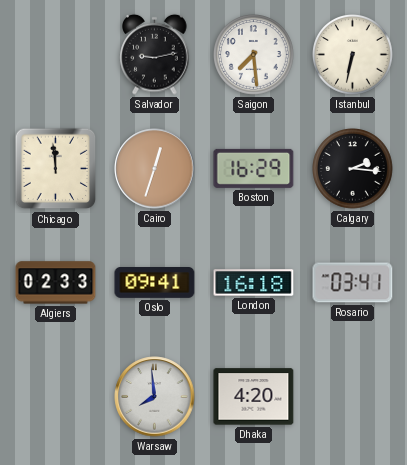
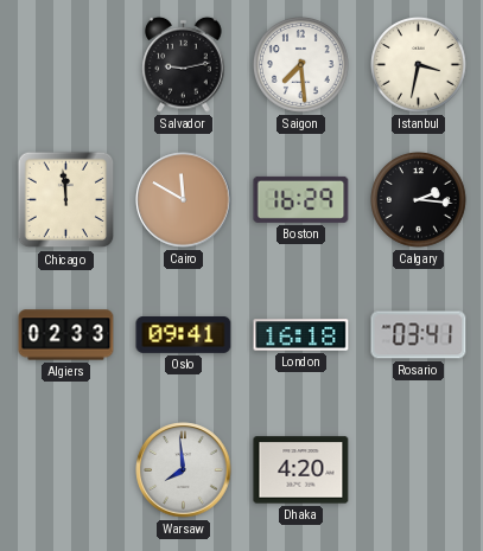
Istanbul: 6:32 -> 3:32
Cairo: 12:33 -> 11:50
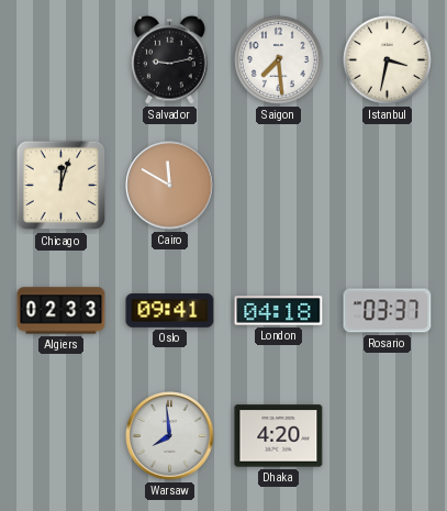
Chicago: 11:59 -> 12:03
Boston: 16:29 -> none
Calgary: 2:16 -> none
London: 16:18 -> 04:18
Rosario: 03:41 -> 03:37
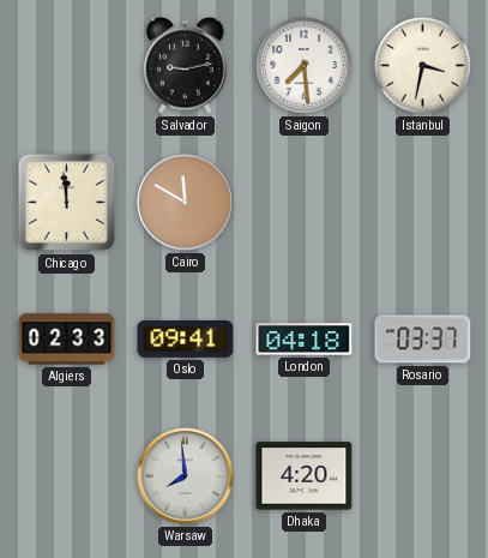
Chicago: 12:03 -> 11:59
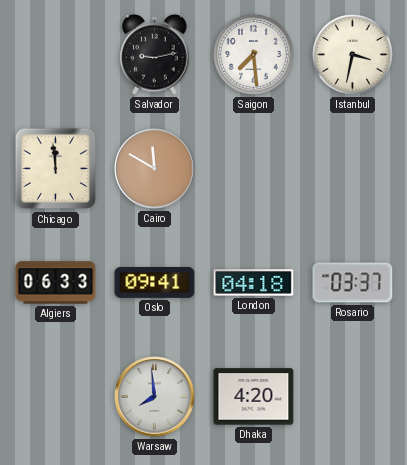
Algiers: 02:33 -> 06:33
